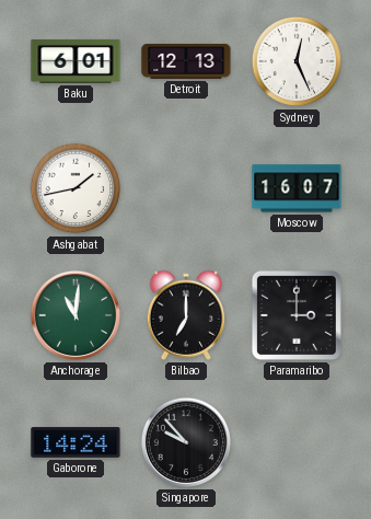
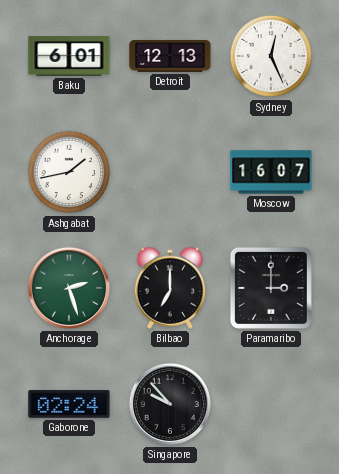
Anchorage: 11:01 -> 2:27
Gaborone: 14:24 -> 02:24
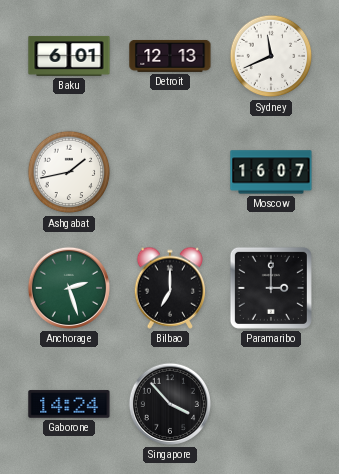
Sydney: 12:26 -> 11:41
Gaborone: 02:24 -> 14:24
Singapore: 9:53 -> 3:53
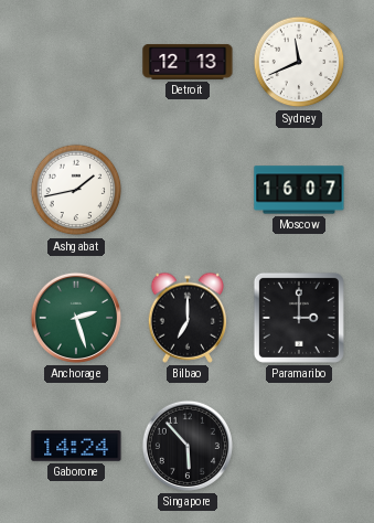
Baku: 6:01 -> none
Singapore: 3:53 -> 5:53
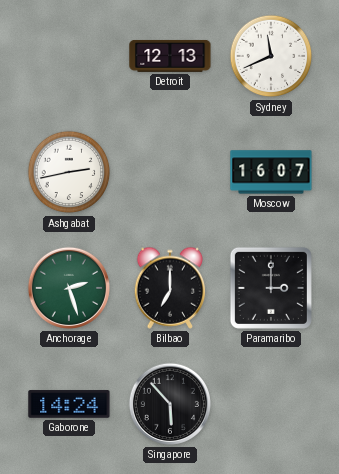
Ashgabat: 1:43 -> 2:43
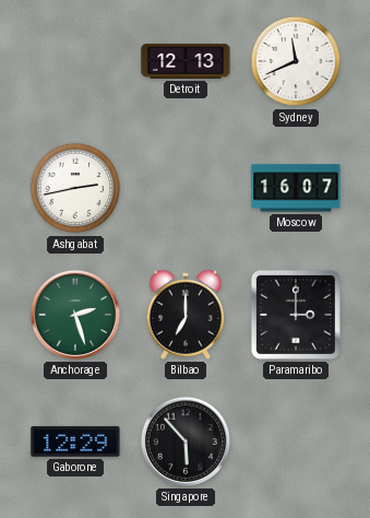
Gaborone: 14:24 -> 12:29
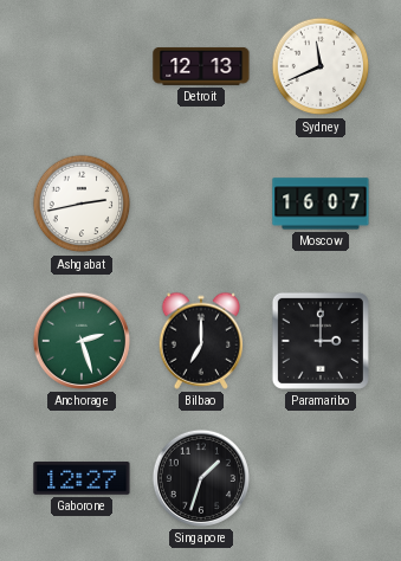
Gaborone: 12:29 -> 12:27
Singapore: 5:53 -> 1:33
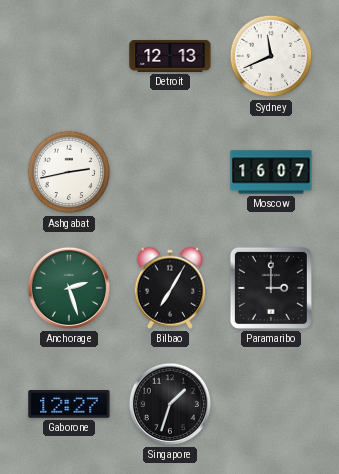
Bilbao: 7:00 -> 7:05
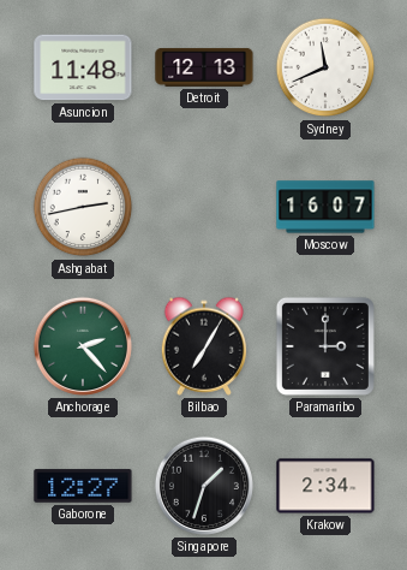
Asuncion: none -> 11:48
Anchorage: 2:27 -> 2:23
Krakow: none -> 2:34
